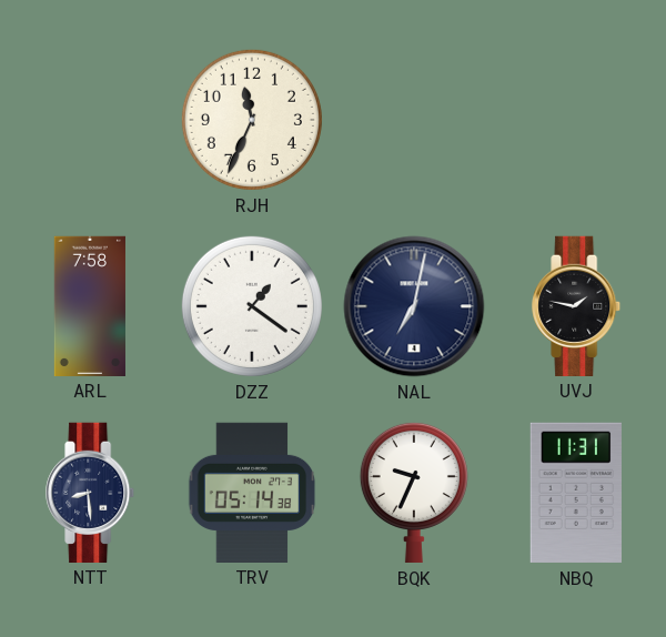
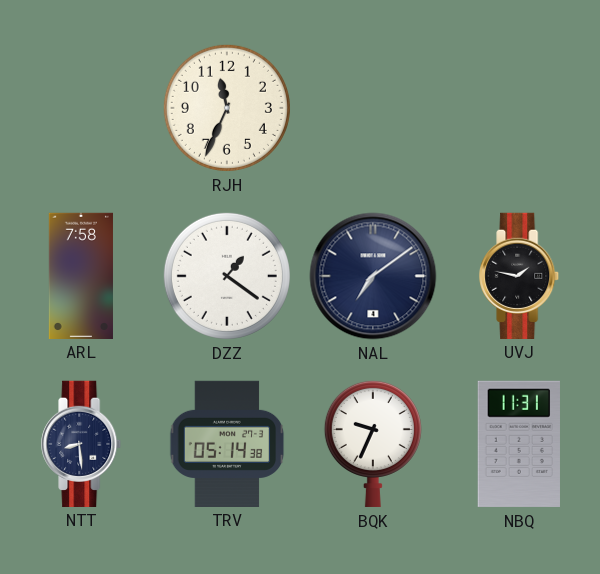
NAL: 7:02 -> 7:09
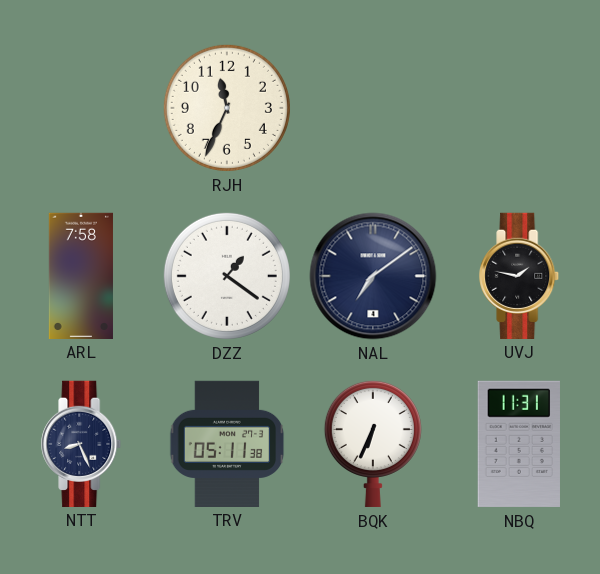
NTT: 8:29 -> 8:26
TRV: 05:14 -> 05:11
BQK: 9:34 -> 6:34
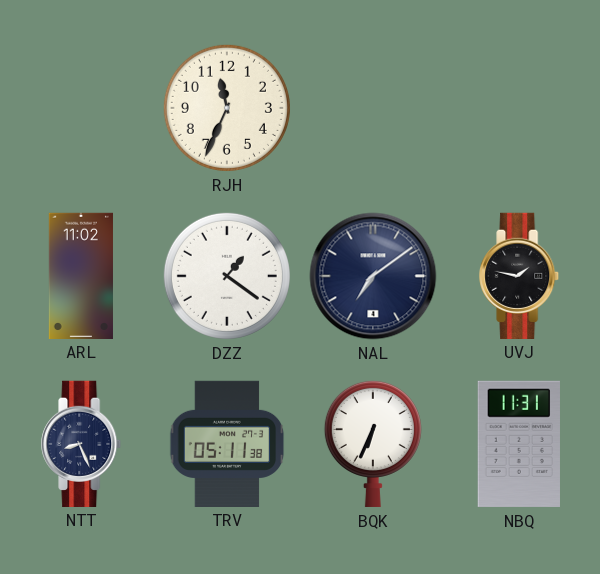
ARL: 7:58 -> 11:02
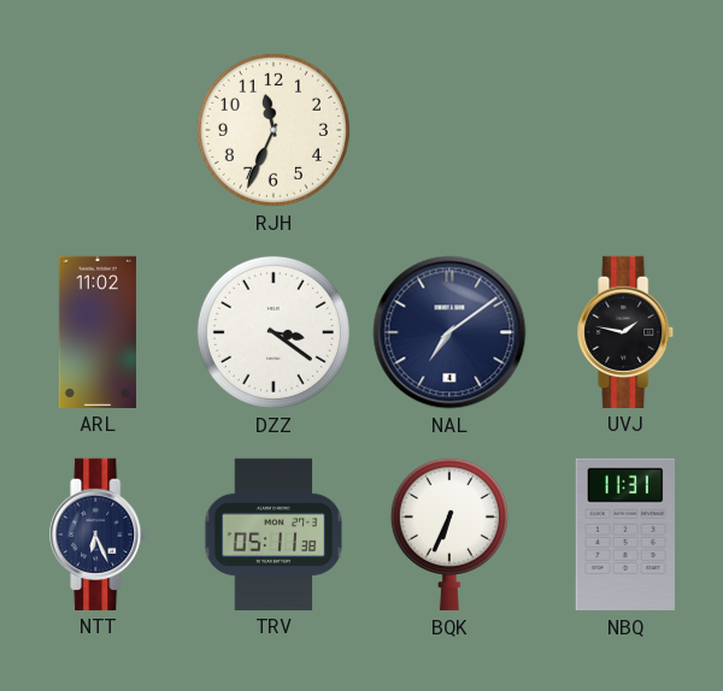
DZZ: 1:21 -> 3:21
NTT: 8:26 -> 6:26
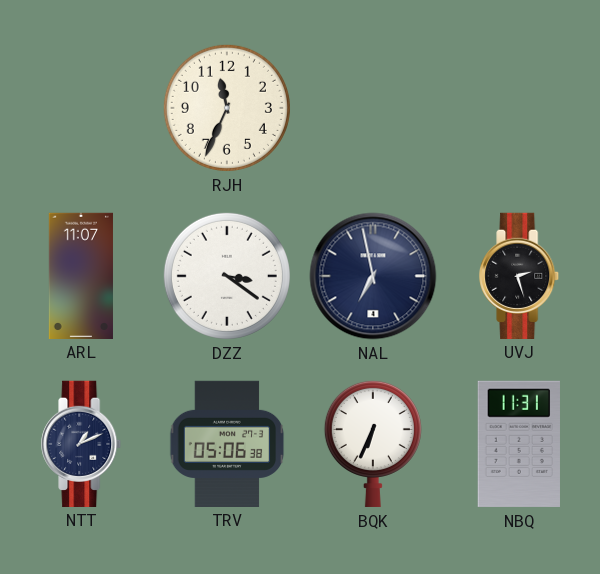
ARL: 11:02 -> 11:07
NAL: 7:09 -> 6:58
UVJ: 1:47 -> 2:27
NTT: 6:26 -> 1:11
TRV: 05:11 -> 05:06
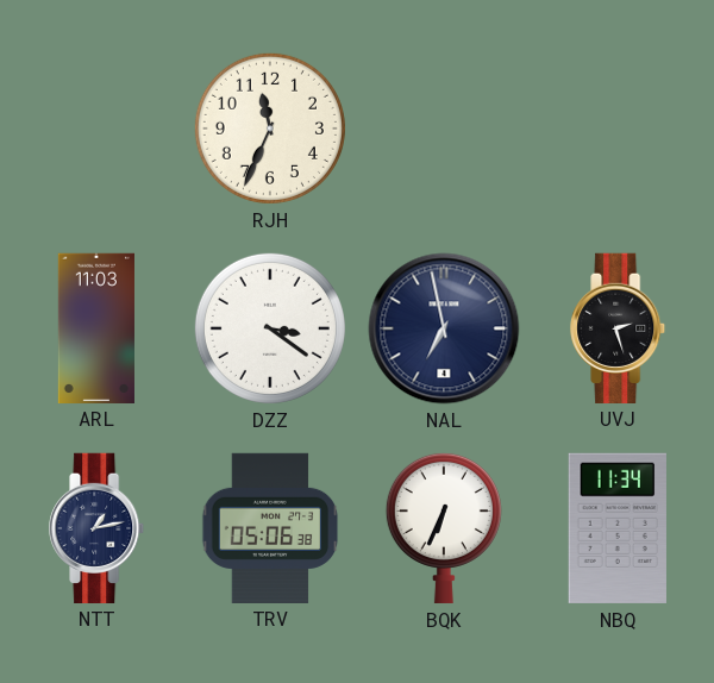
ARL: 11:07 -> 11:03
NTT: 1:11 -> 1:13
NBQ: 11:31 -> 11:34
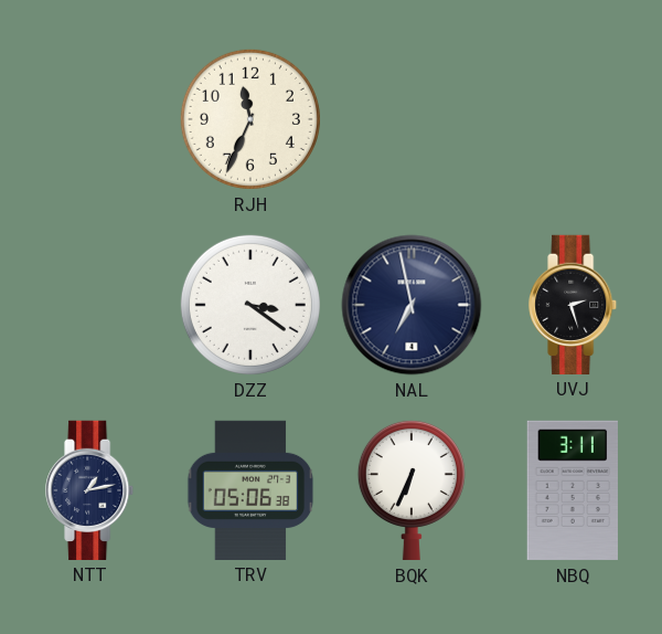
ARL: 11:03 -> none
NBQ: 11:34 -> 3:11
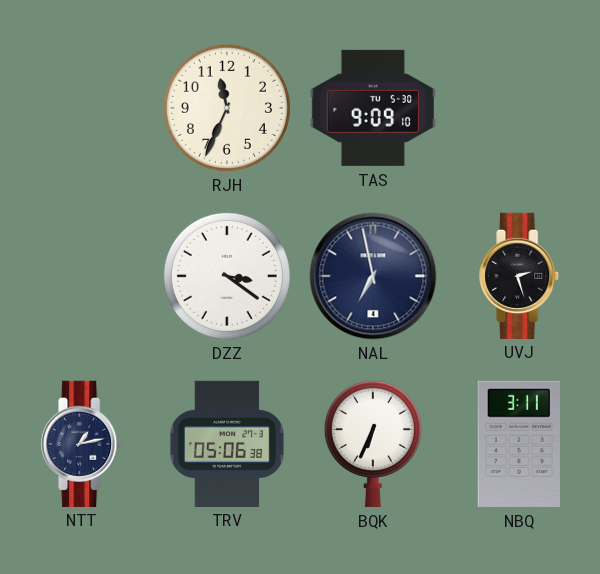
TAS: none -> 9:09
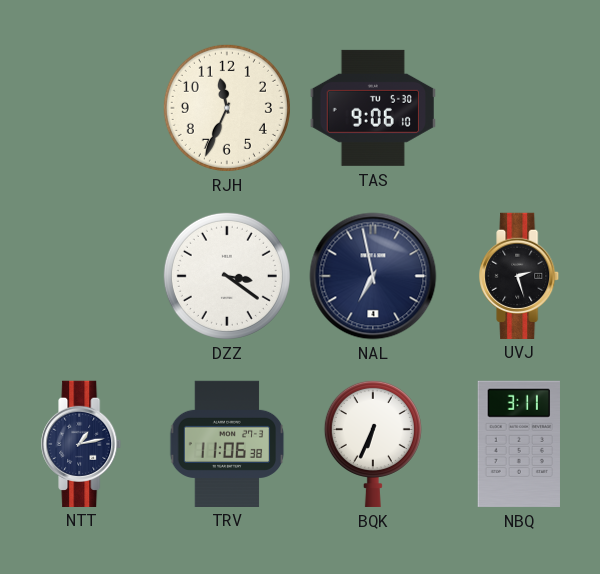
TAS: 9:09 -> 9:06
TRV: 05:06 -> 11:06
